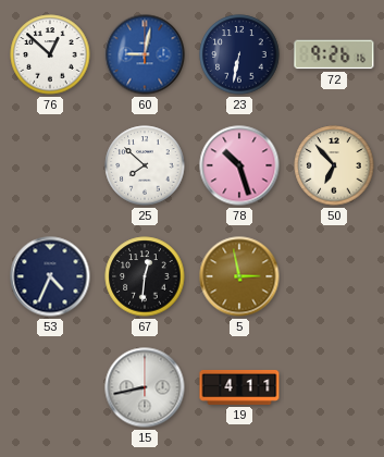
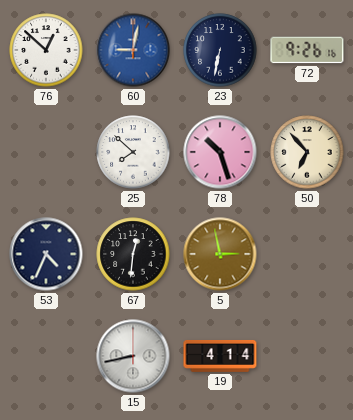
19: 4:11 -> 4:14
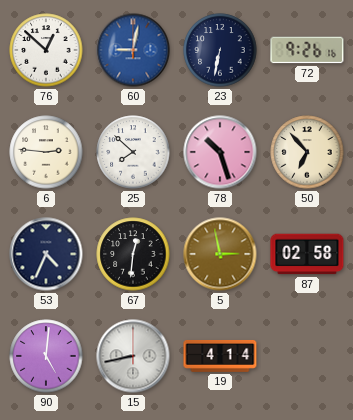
6: none -> 2:46
87: none -> 02:58
90: none -> 5:01
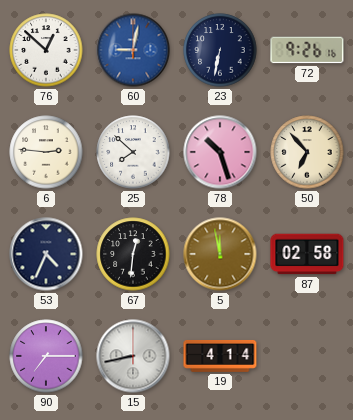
5: 2:58 -> 11:58
90: 5:01 -> 7:15
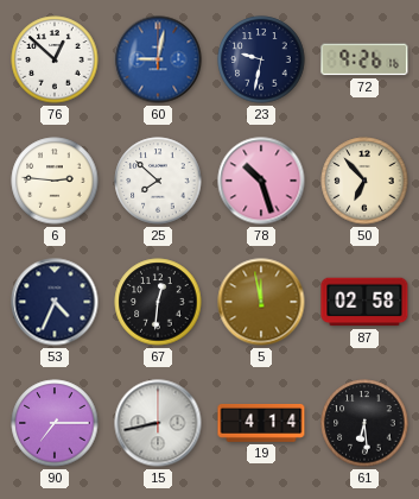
23: 6:32 -> 9:32
61: none -> 6:29
